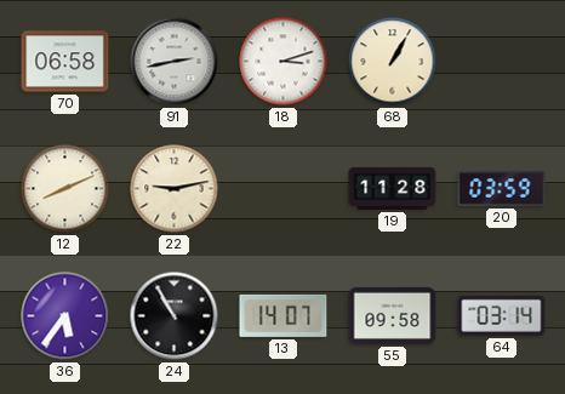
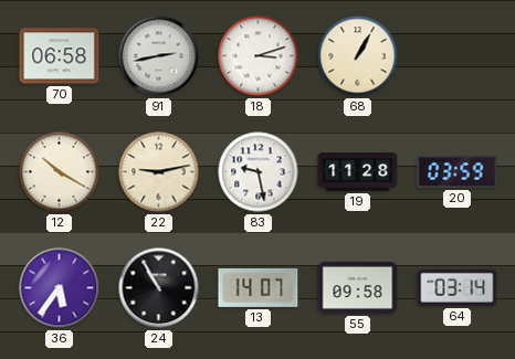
12: 8:11 -> 10:20
83: none -> 9:28
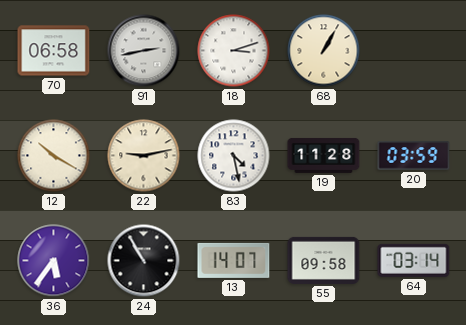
83: 9:28 -> 4:28
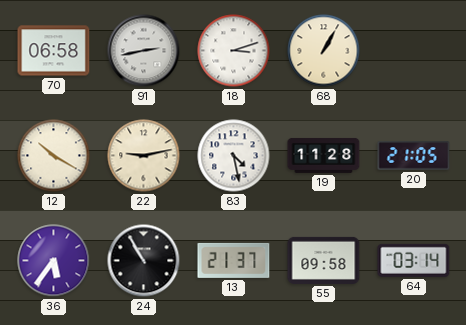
20: 03:59 -> 21:05
13: 14:07 -> 21:37
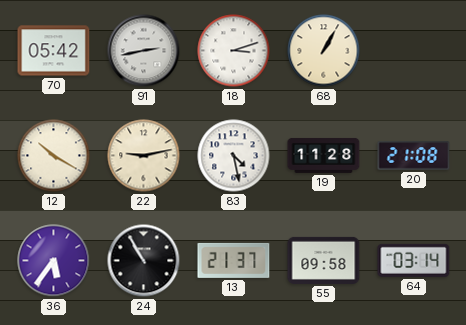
70: 06:58 -> 05:42
20: 21:05 -> 21:08
